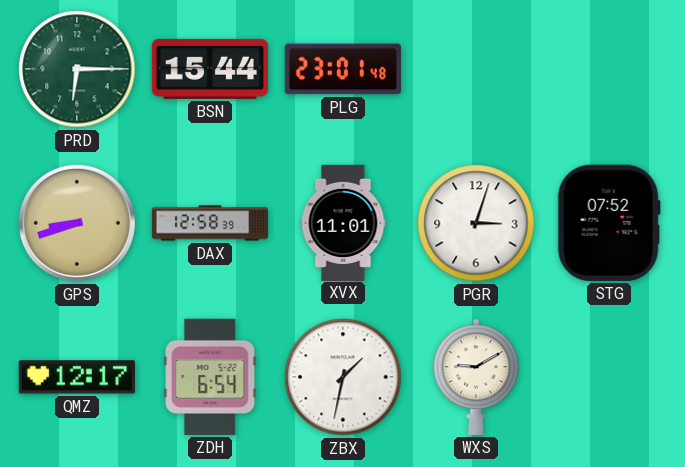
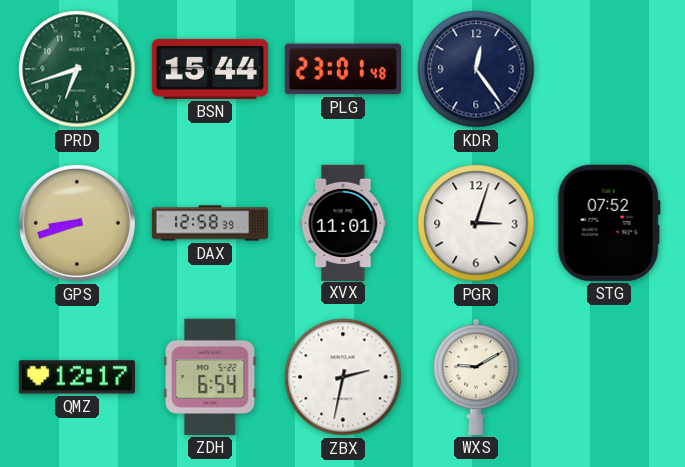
PRD: 6:15 -> 6:42
KDR: none -> 12:24
ZBX: 1:32 -> 2:32
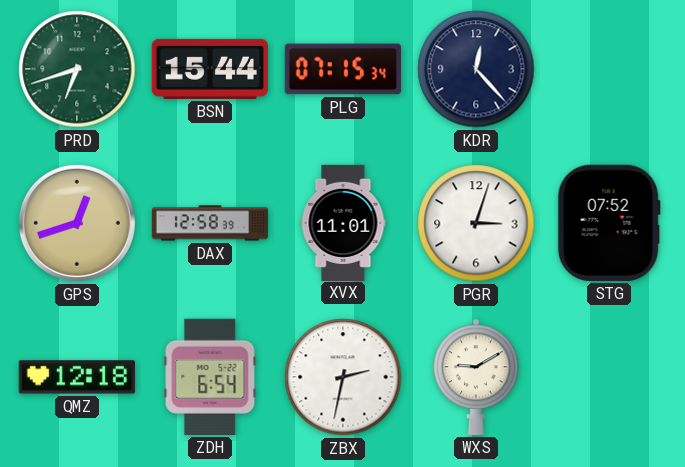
PLG: 23:01 -> 07:15
KDR: 12:24 -> 12:23
GPS: 8:42 -> 12:42
QMZ: 12:17 -> 12:18
